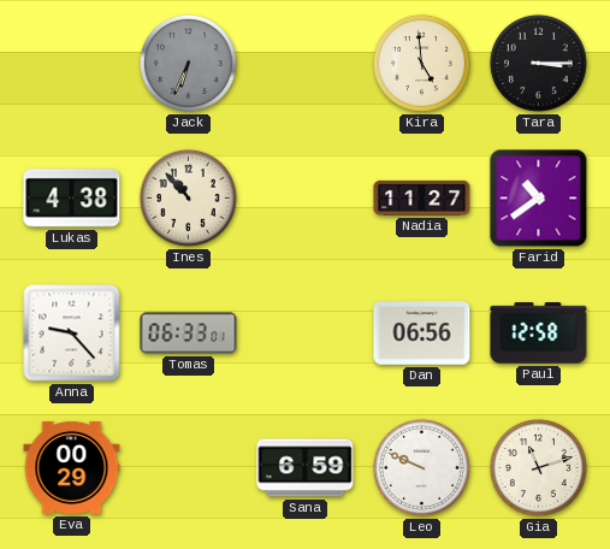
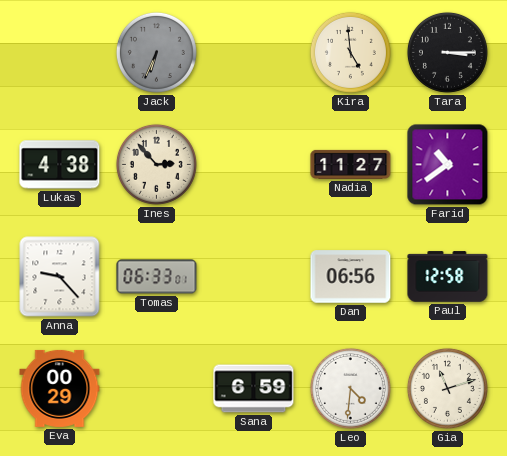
Ines: 10:53 -> 2:53
Leo: 9:49 -> 4:31
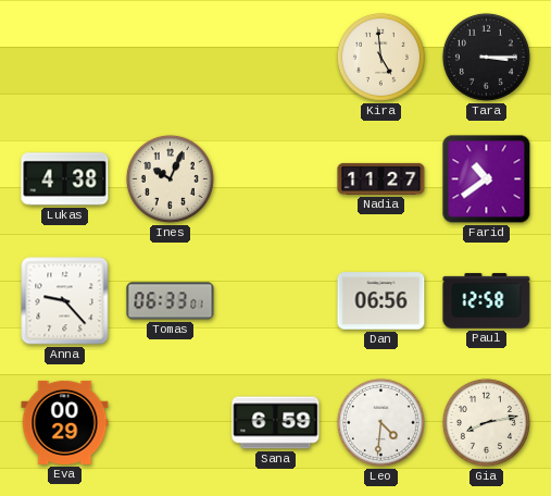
Jack: 6:34 -> none
Ines: 2:53 -> 10:04
Gia: 11:12 -> 8:13
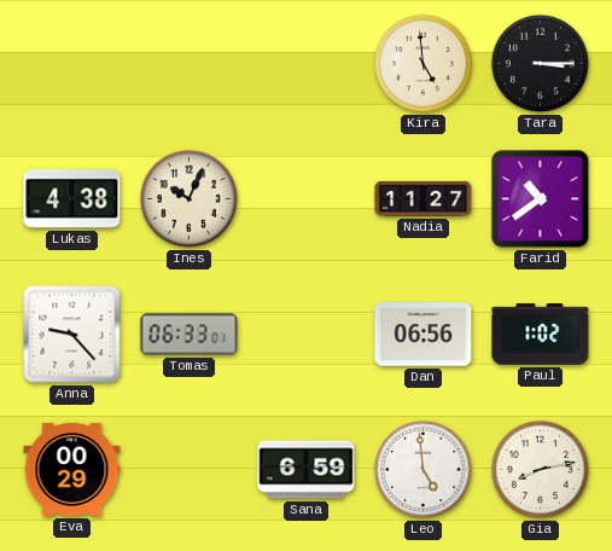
Paul: 12:58 -> 1:02
Leo: 4:31 -> 4:59
